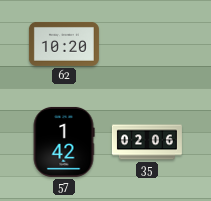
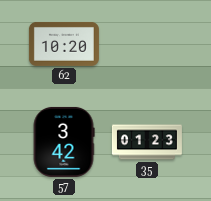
57: 1:42 -> 3:42
35: 02:06 -> 01:23
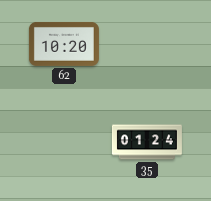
57: 3:42 -> none
35: 01:23 -> 01:24
